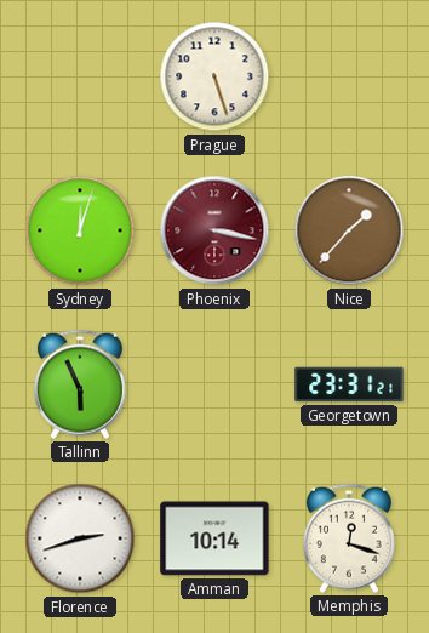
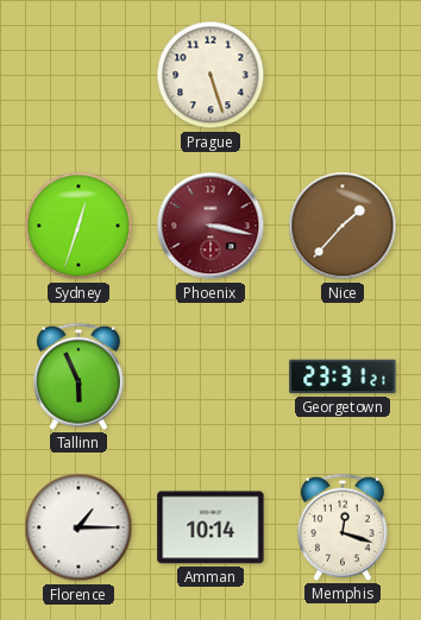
Sydney: 12:03 -> 12:33
Florence: 2:42 -> 1:15
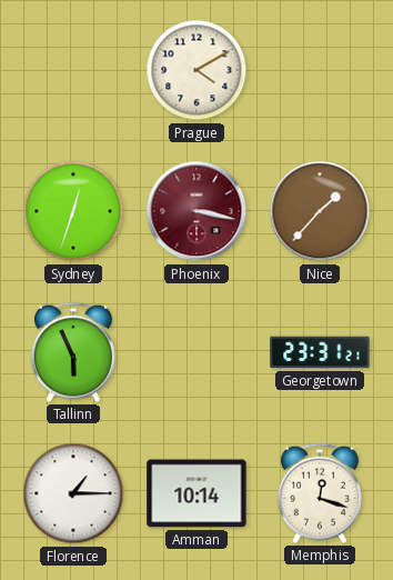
Prague: 5:27 -> 4:10
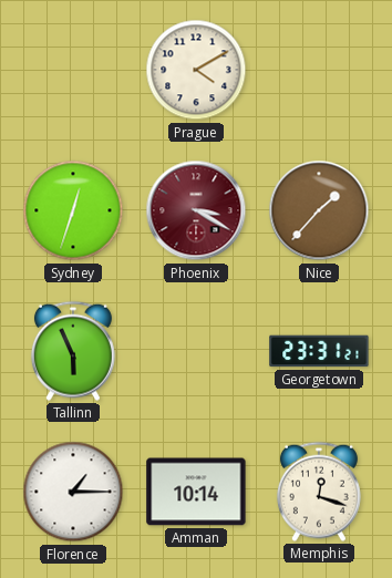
Phoenix: 3:17 -> 3:20
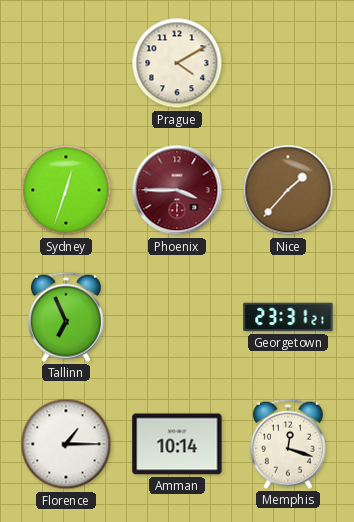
Phoenix: 3:20 -> 3:45
Tallinn: 5:56 -> 6:56
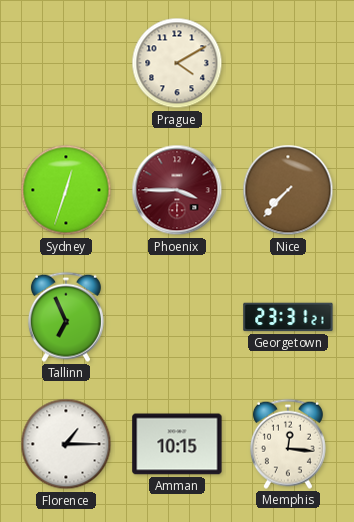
Nice: 1:37 -> 7:37
Amman: 10:14 -> 10:15
Memphis: 12:18 -> 12:16
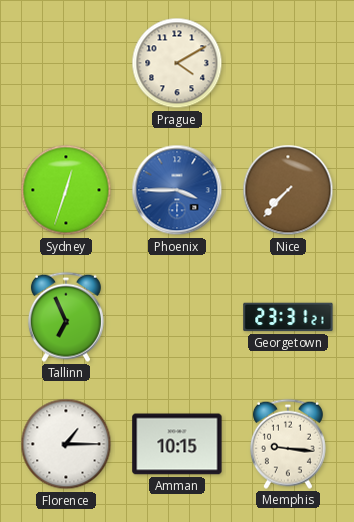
Phoenix dial: burgundy -> blue
Memphis: 12:16 -> 9:16
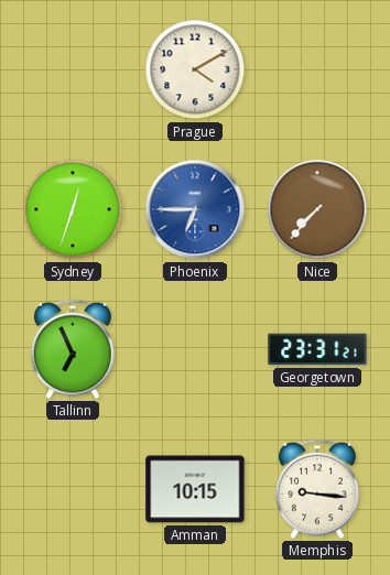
Phoenix: 3:45 -> 6:45
Florence: 1:15 -> none
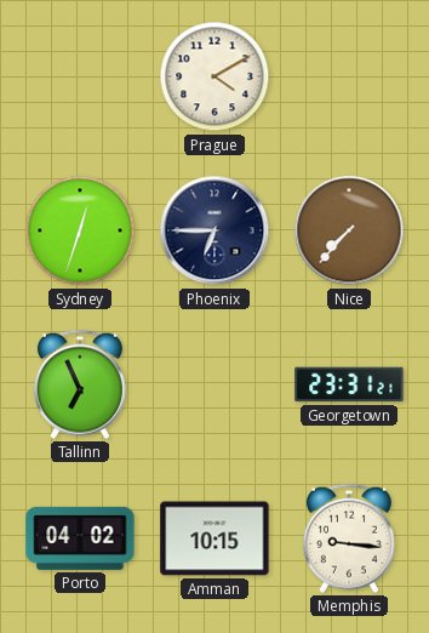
Phoenix dial: blue -> navy
Porto: none -> 04:02
